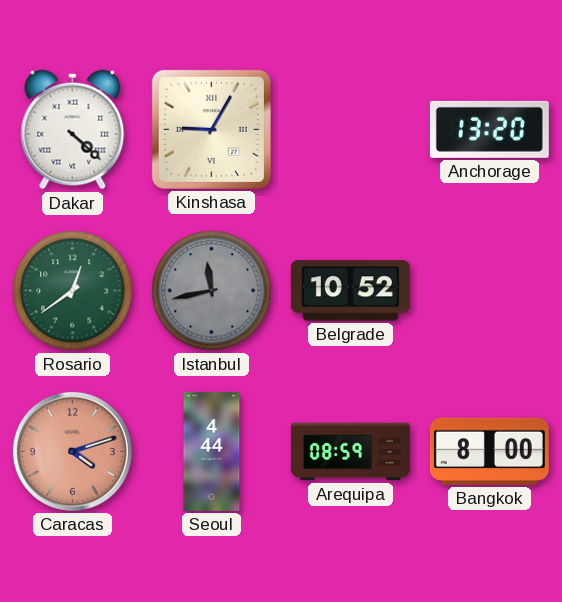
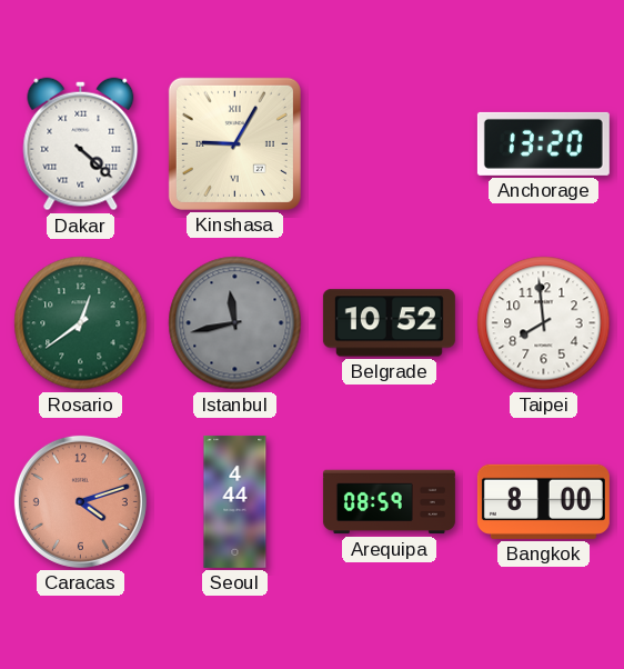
Taipei: none -> 7:59
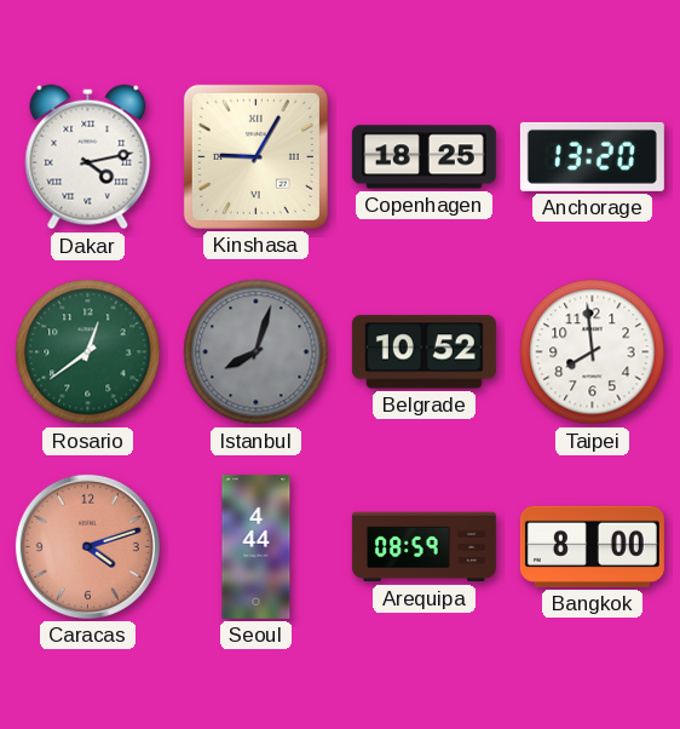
Dakar: 4:22 -> 4:13
Copenhagen: none -> 18:25
Istanbul: 11:43 -> 8:03
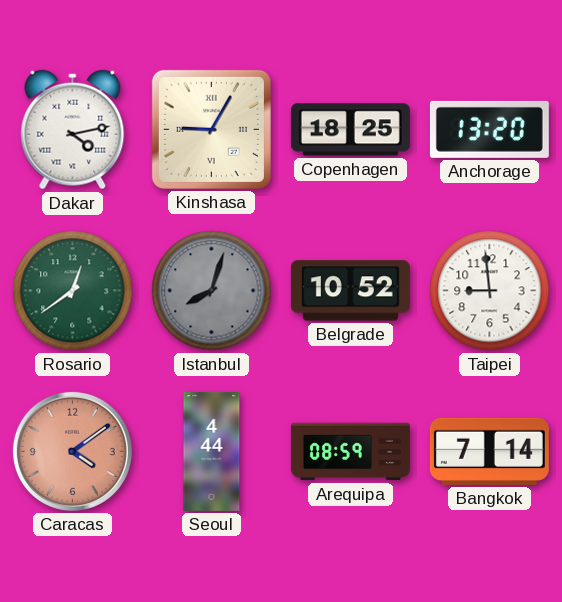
Taipei: 7:59 -> 8:59
Caracas: 4:12 -> 4:09
Bangkok: 8:00 -> 7:14
